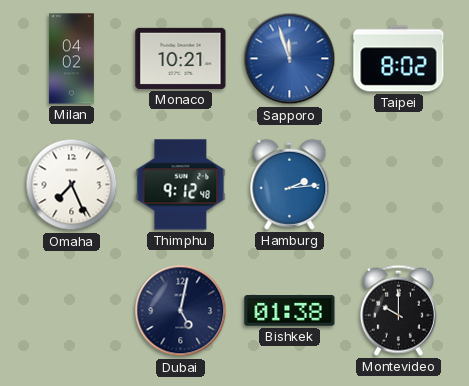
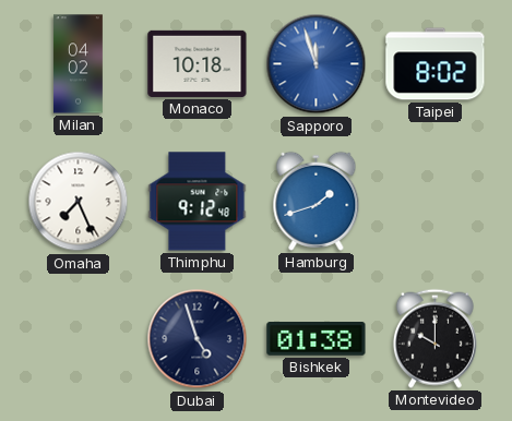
Monaco: 10:21 -> 10:18
Hamburg: 2:14 -> 1:42
Dubai: 5:02 -> 4:57
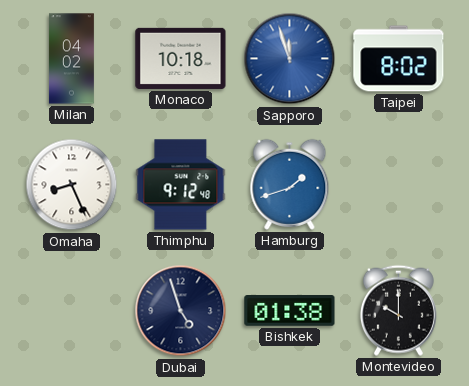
Omaha: 7:26 -> 8:26
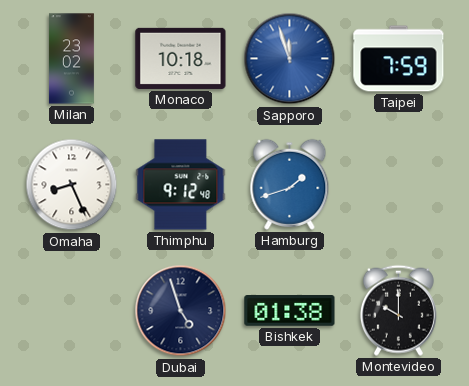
Milan: 04:02 -> 23:02
Taipei: 8:02 -> 7:59
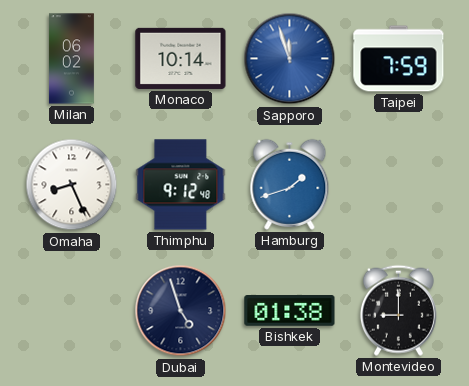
Milan: 23:02 -> 06:02
Monaco: 10:18 -> 10:14
Montevideo: 10:00 -> 9:00
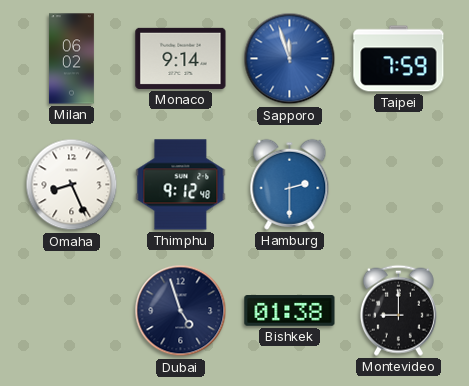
Monaco: 10:14 -> 9:14
Hamburg: 1:42 -> 2:30
